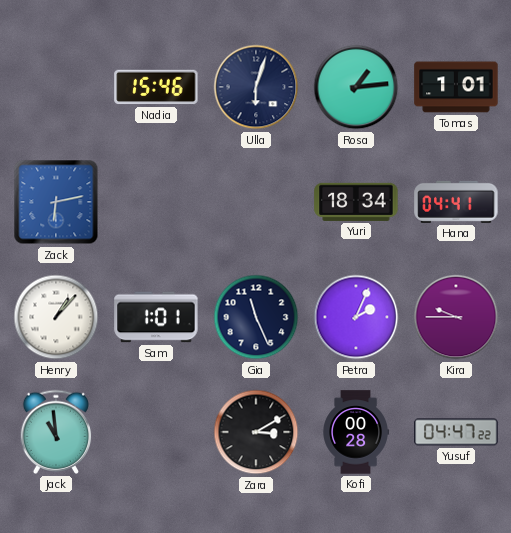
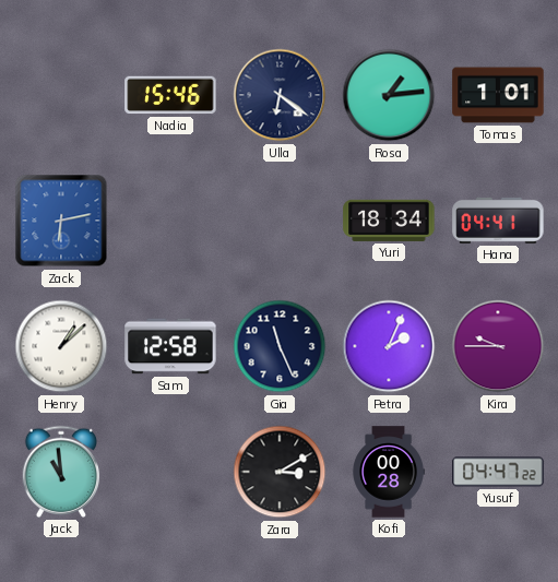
Ulla: 6:03 -> 6:21
Henry: 1:07 -> 1:08
Sam: 1:01 -> 12:58
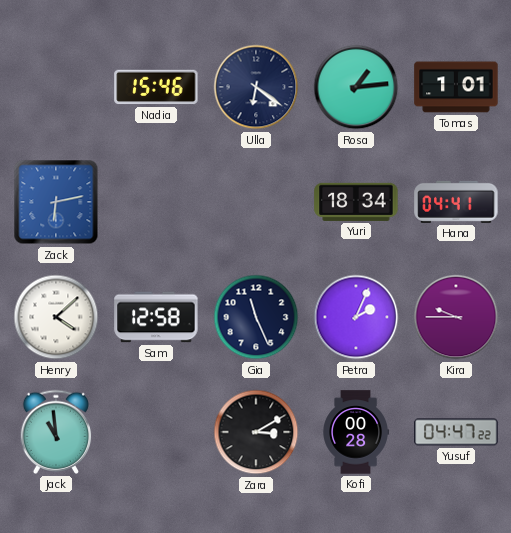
Henry: 1:08 -> 4:08
